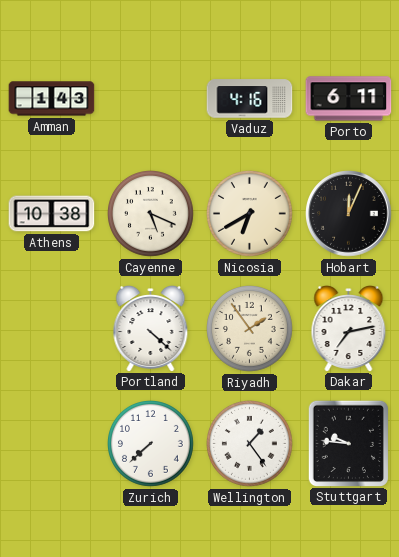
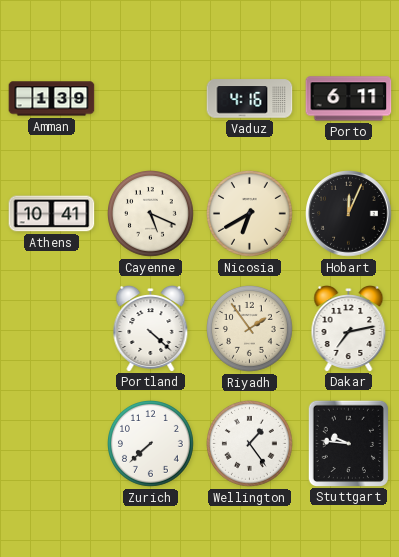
Amman: 1:43 -> 1:39
Athens: 10:38 -> 10:41
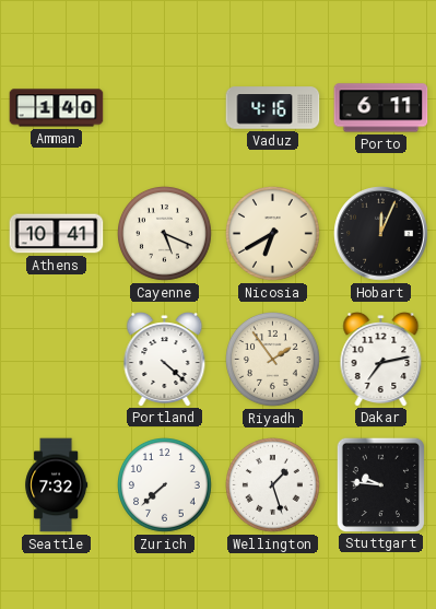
Amman: 1:39 -> 1:40
Seattle: none -> 7:32
Wellington: 1:24 -> 1:27
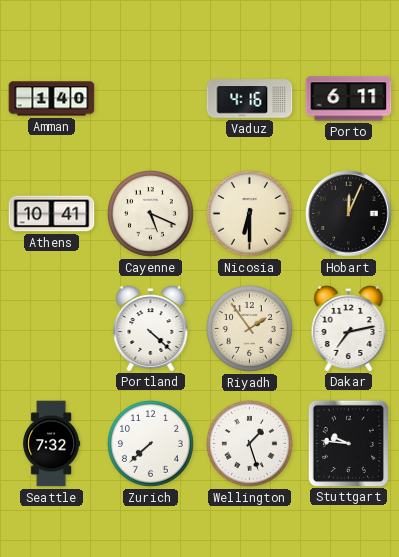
Nicosia: 6:40 -> 6:30
